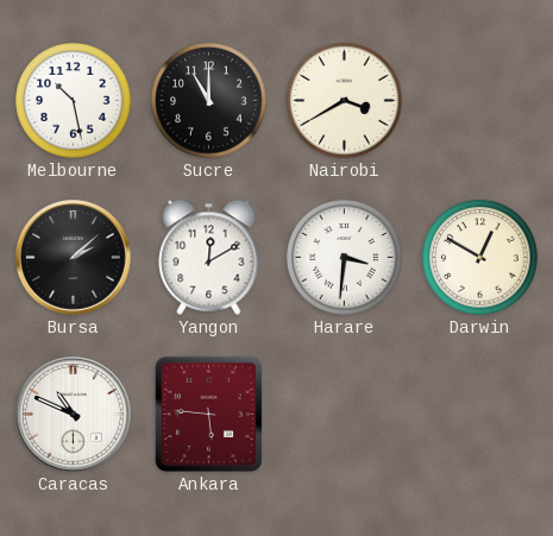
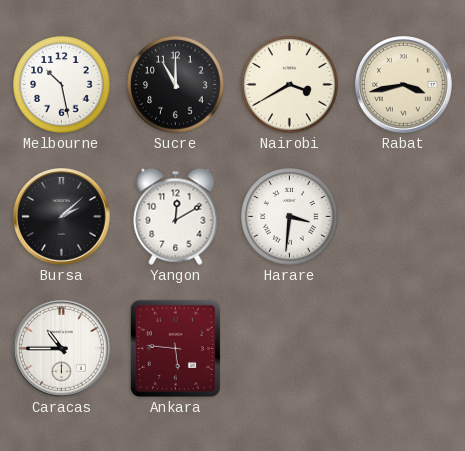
Rabat: none -> 3:43
Darwin: 12:50 -> none
Caracas: 10:49 -> 10:45
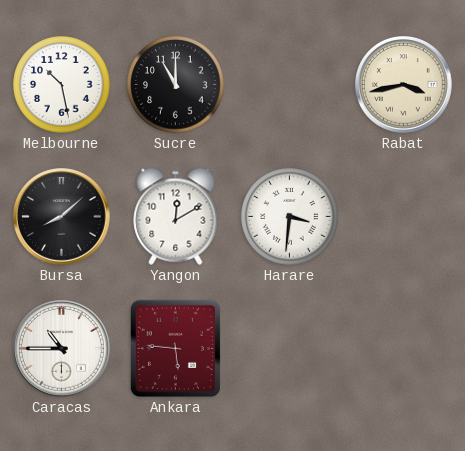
Nairobi: 3:40 -> none
Bursa: 2:08 -> 8:08
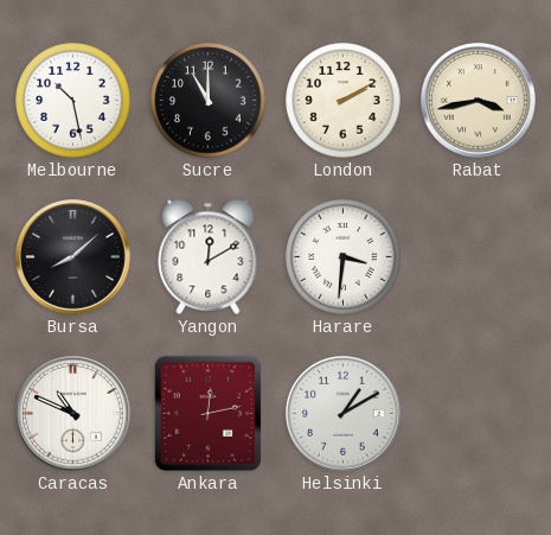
London: none -> 2:10
Caracas: 10:45 -> 10:49
Ankara: 5:46 -> 12:13
Helsinki: none -> 1:10
